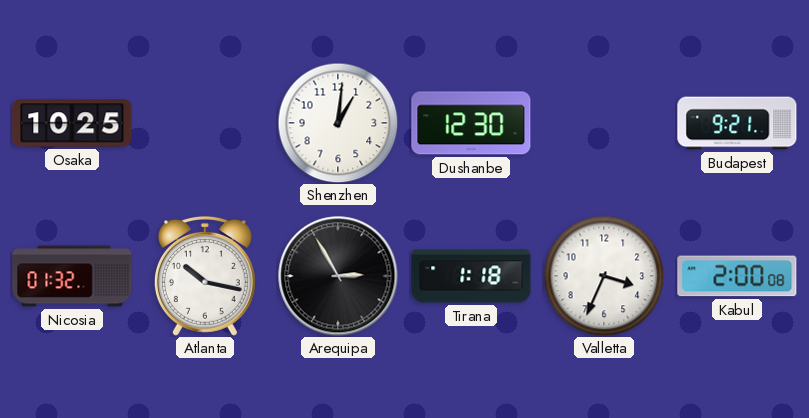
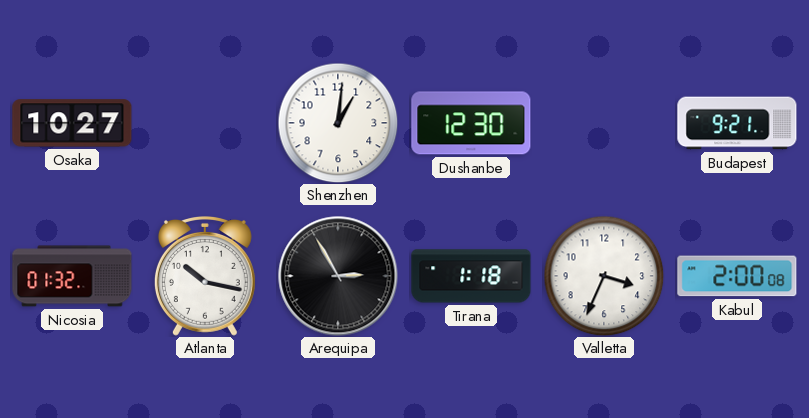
Osaka: 10:25 -> 10:27
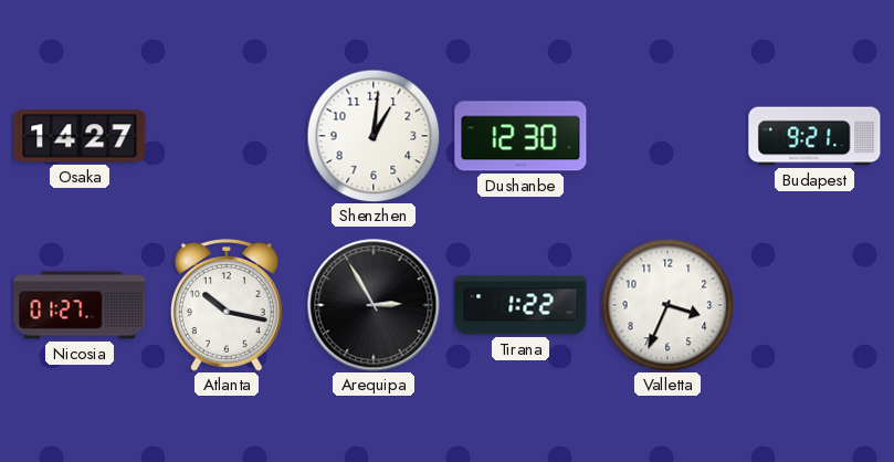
Osaka: 10:27 -> 14:27
Nicosia: 01:32 -> 01:27
Tirana: 1:18 -> 1:22
Kabul: 2:00 -> none
